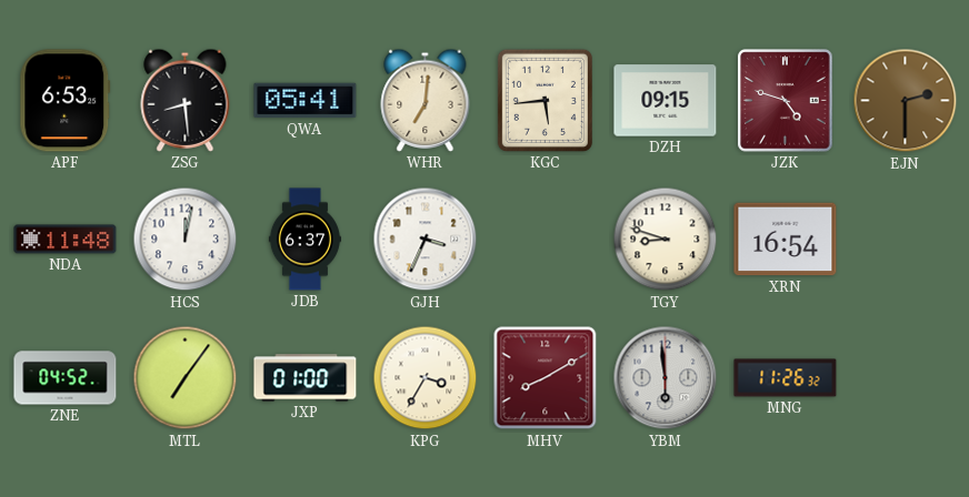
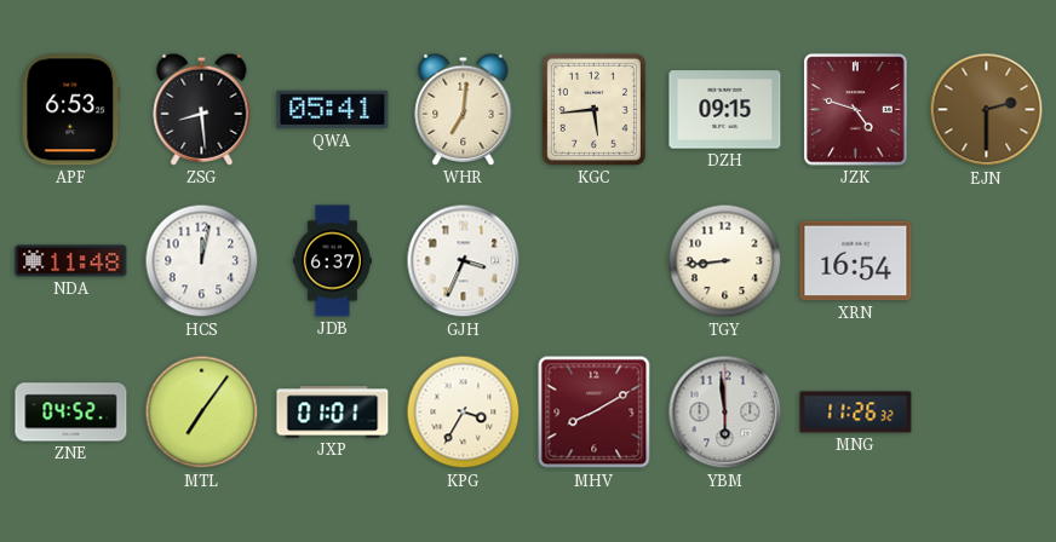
TGY: 8:48 -> 8:44
JXP: 01:00 -> 01:01
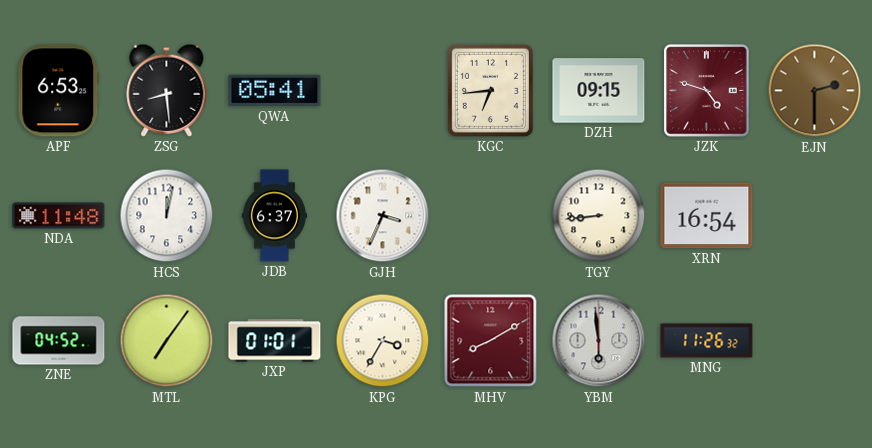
WHR: 7:01 -> none
KGC: 5:44 -> 6:44
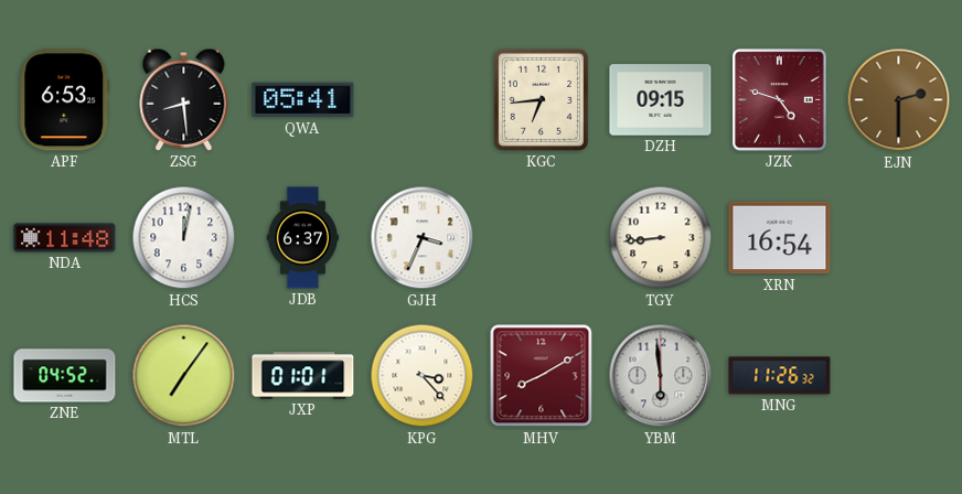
KPG: 3:35 -> 3:23
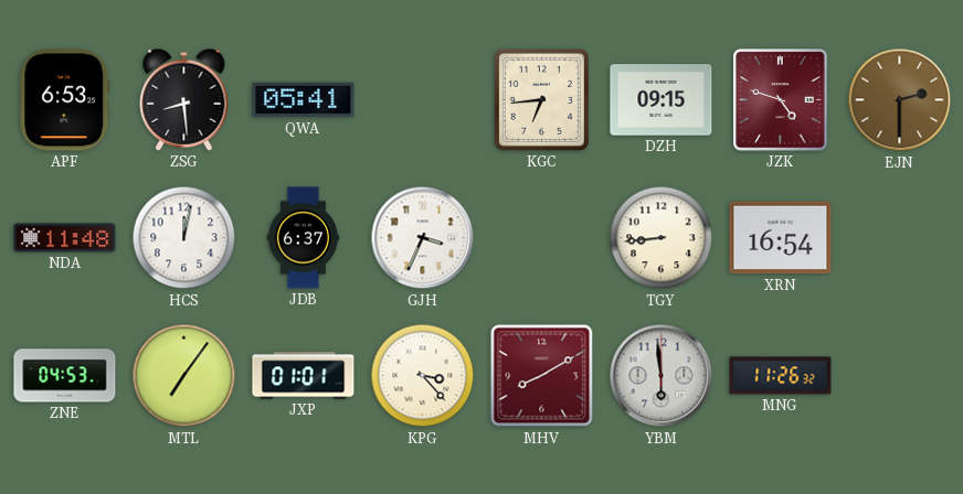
ZNE: 04:52 -> 04:53
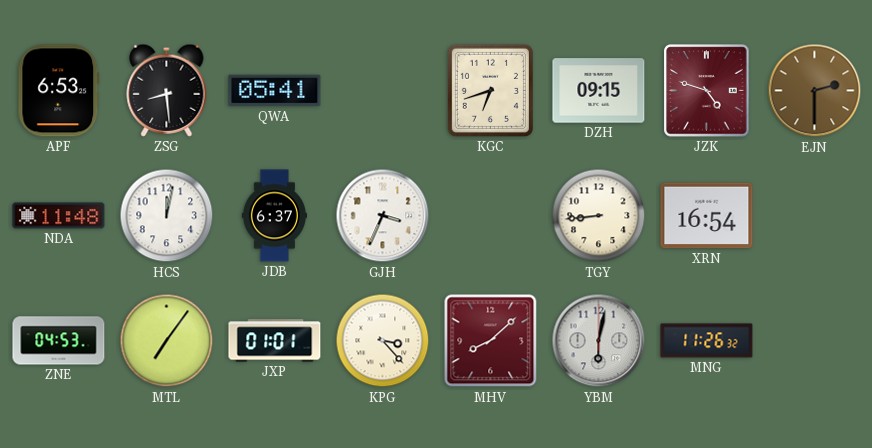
KGC: 6:44 -> 6:42
MHV: 8:10 -> 8:08
YBM: 5:59 -> 6:02
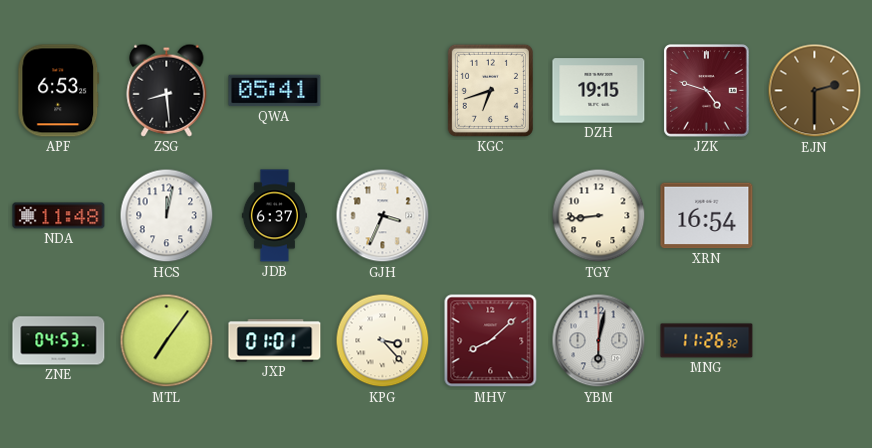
DZH: 09:15 -> 19:15
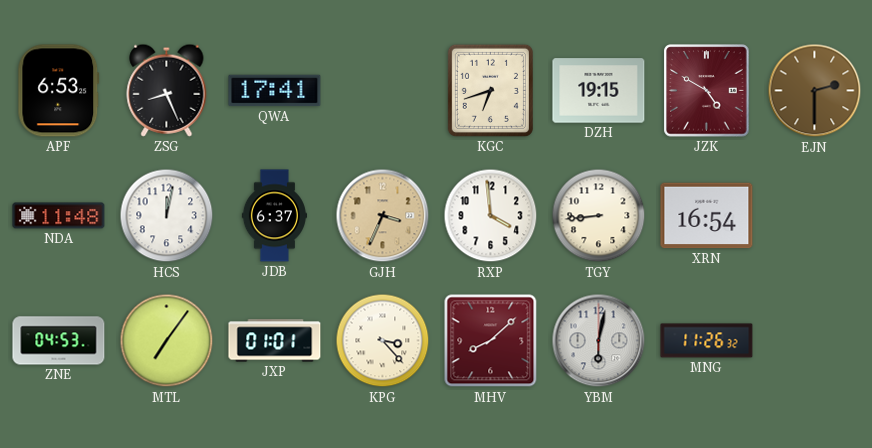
ZSG: 8:29 -> 8:26
QWA: 05:41 -> 17:41
JZK: 4:48 -> 4:50
GJH dial: white -> champagne
RXP: none -> 3:59
